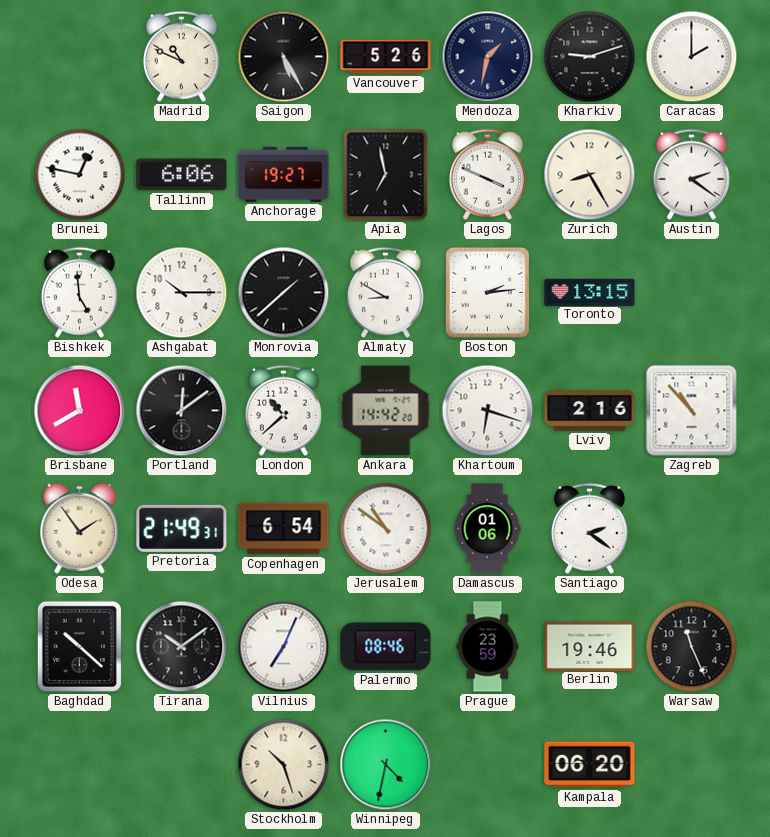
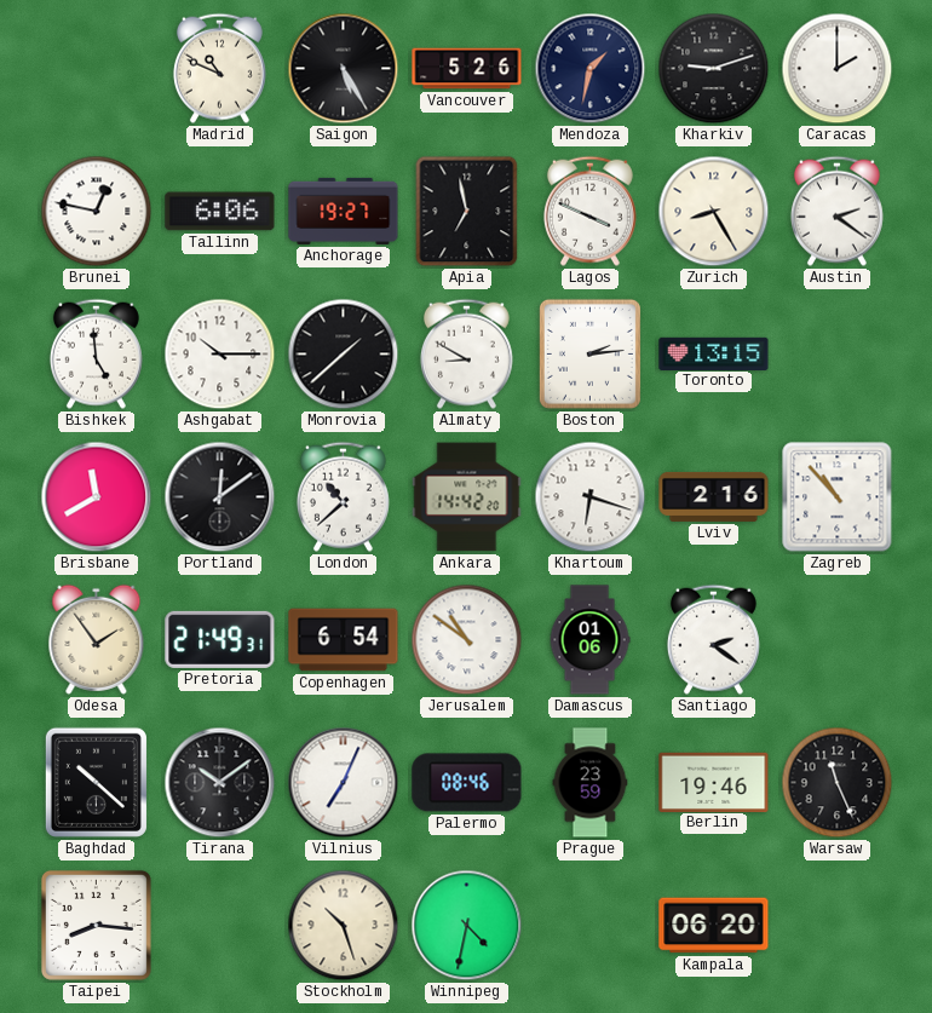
Taipei: none -> 8:16
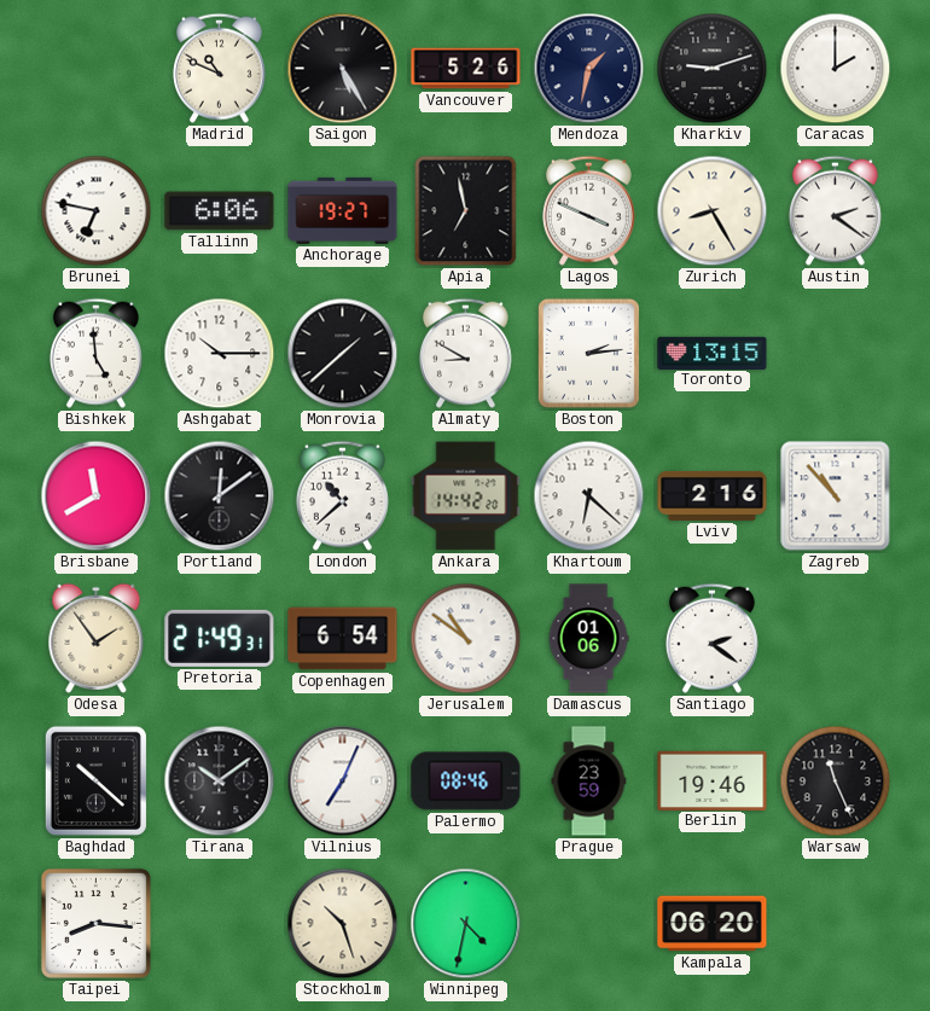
Brunei: 12:47 -> 6:47
Khartoum: 6:18 -> 6:22
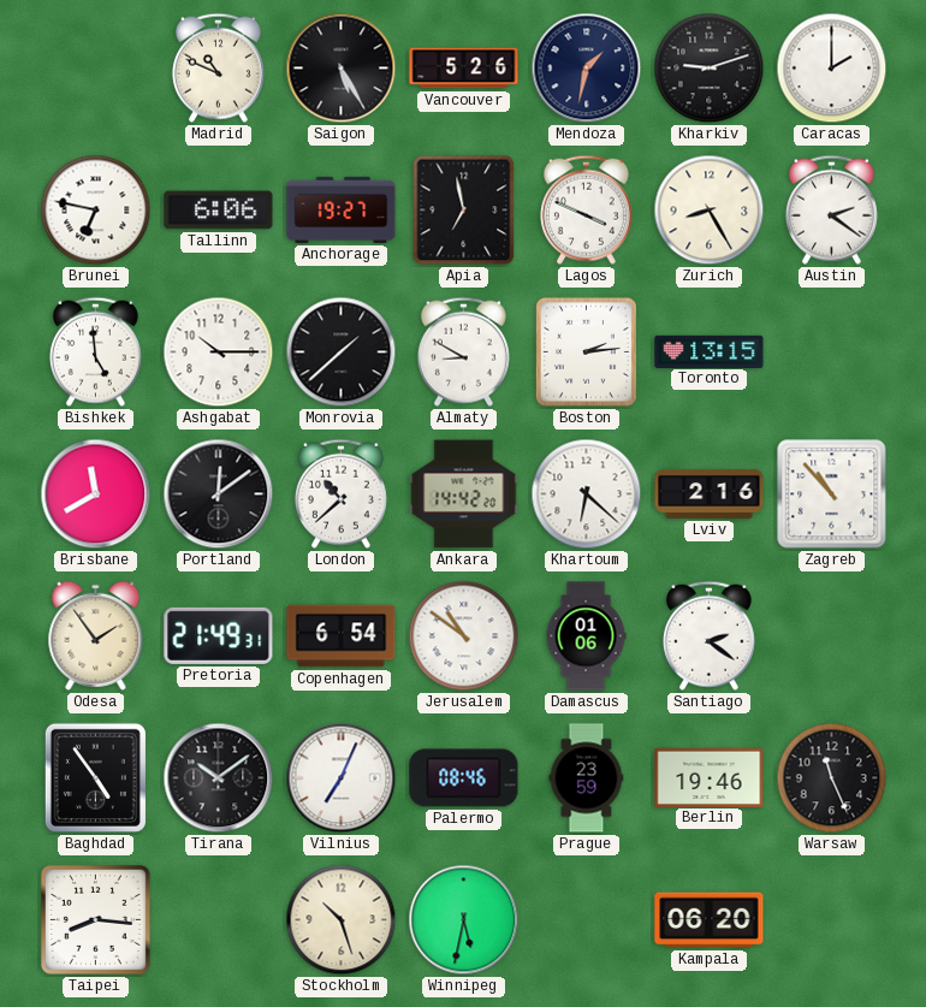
Baghdad: 10:22 -> 4:54
Winnipeg: 4:32 -> 5:32
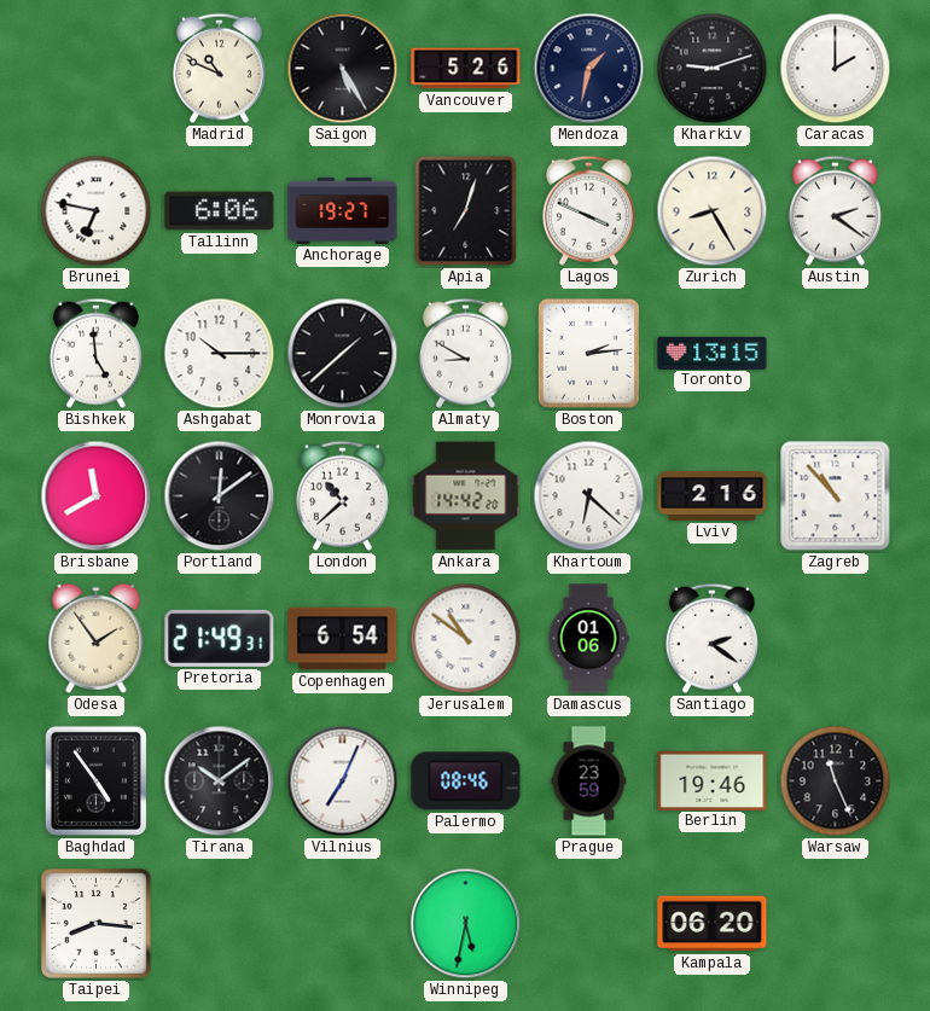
Apia: 6:58 -> 7:03
Stockholm: 10:27 -> none
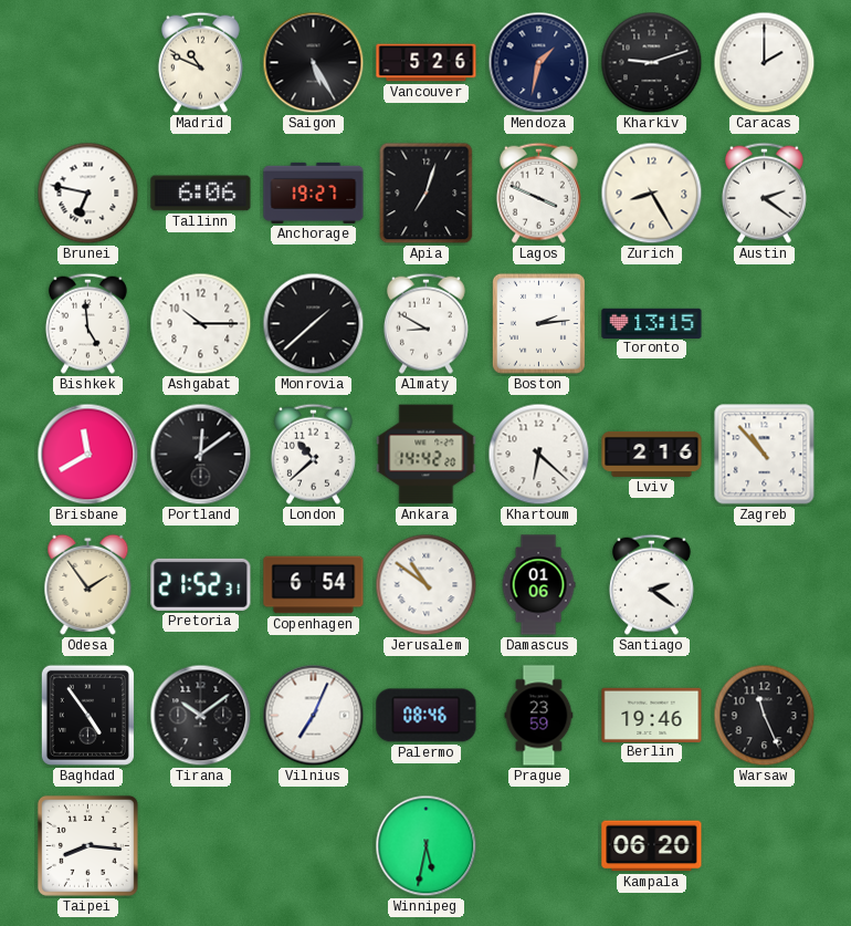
Pretoria: 21:49 -> 21:52
